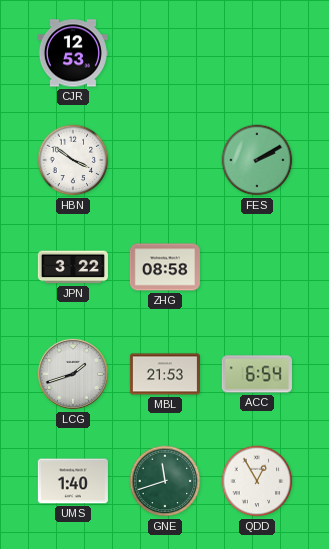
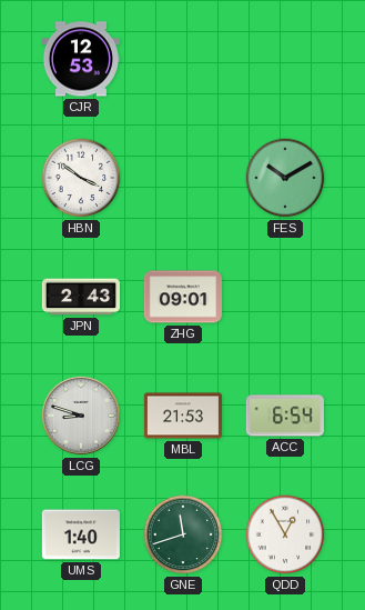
FES: 2:10 -> 10:10
JPN: 3:22 -> 2:43
ZHG: 08:58 -> 09:01
LCG: 1:42 -> 8:48
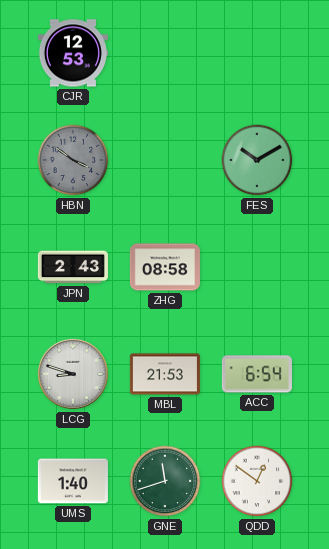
HBN dial: white -> grey
ZHG: 09:01 -> 08:58
QDD: 12:55 -> 12:51
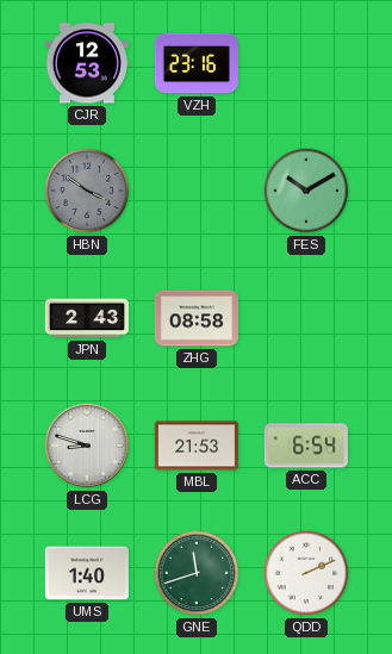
VZH: none -> 23:16
QDD: 12:51 -> 2:11
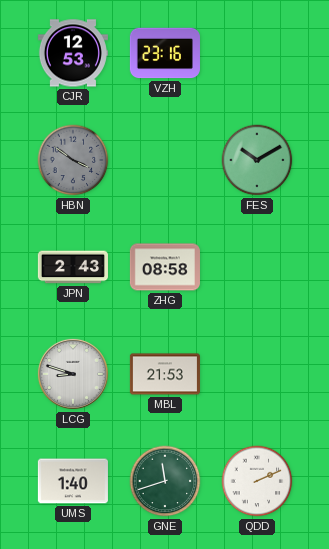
ACC: 6:54 -> none
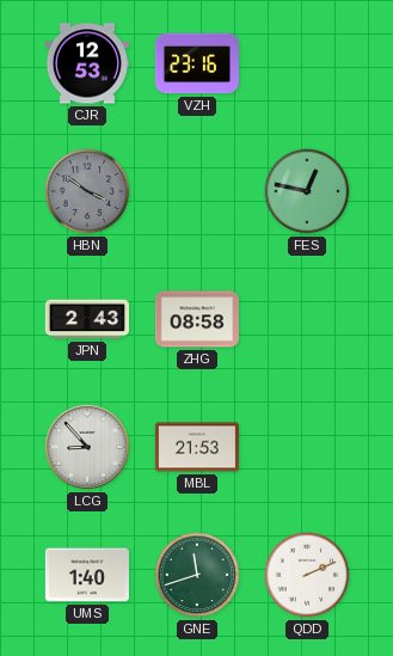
FES: 10:10 -> 12:47
LCG: 8:48 -> 8:53
